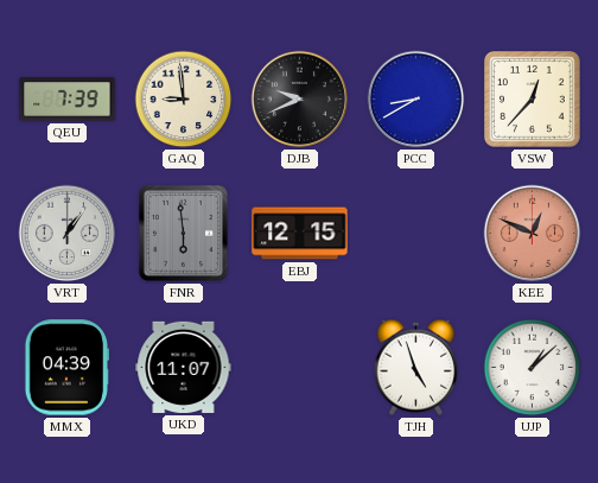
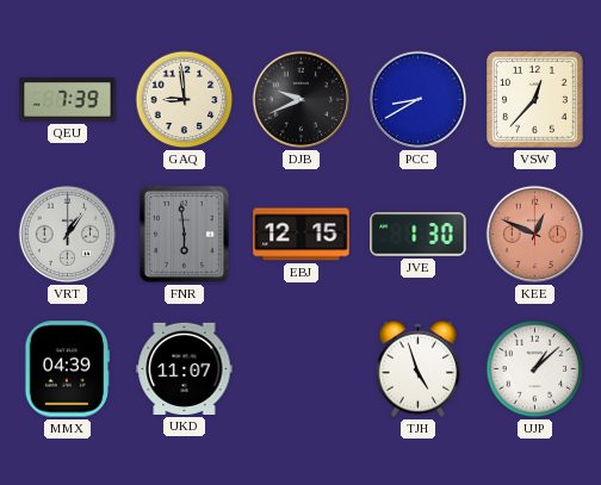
JVE: none -> 1:30
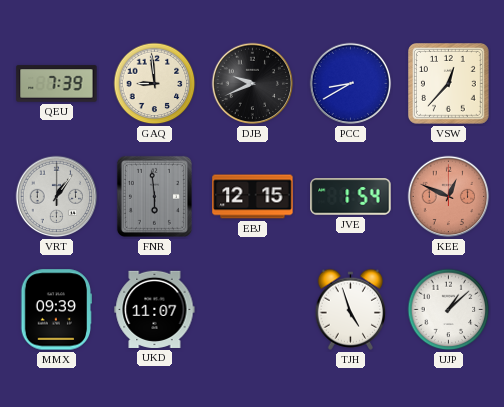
JVE: 1:30 -> 1:54
MMX: 04:39 -> 09:39
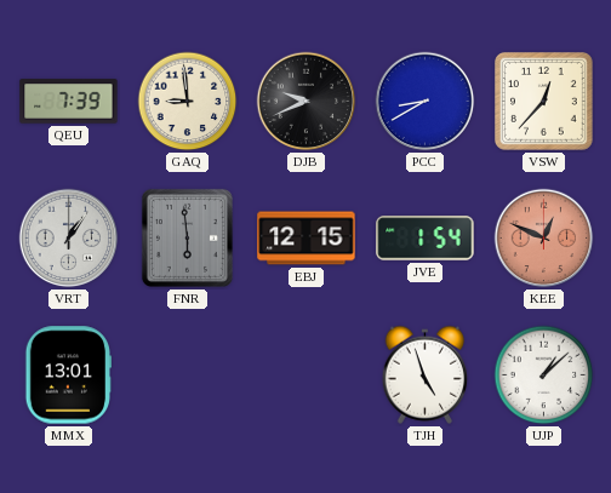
MMX: 09:39 -> 13:01
UKD: 11:07 -> none
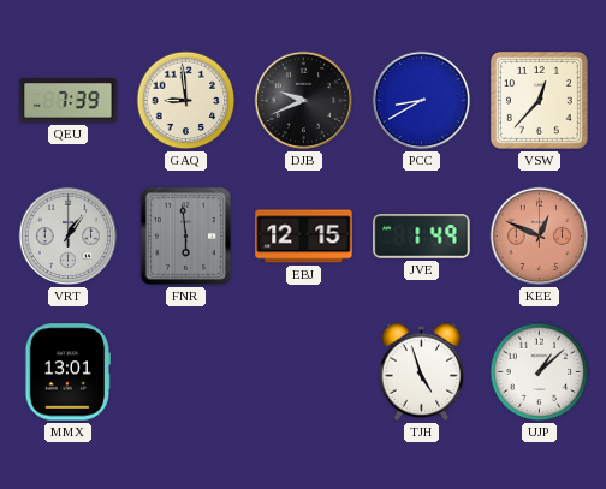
JVE: 1:54 -> 1:49
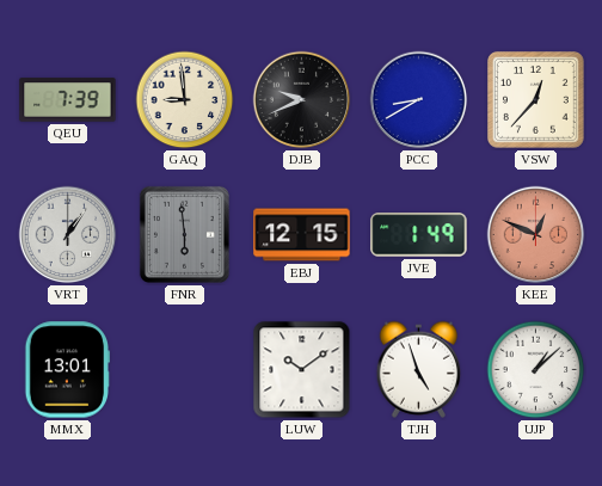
LUW: none -> 10:09
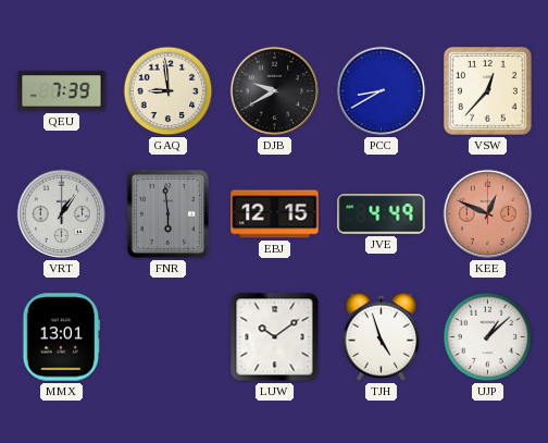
DJB: 9:41 -> 9:40
JVE: 1:49 -> 4:49
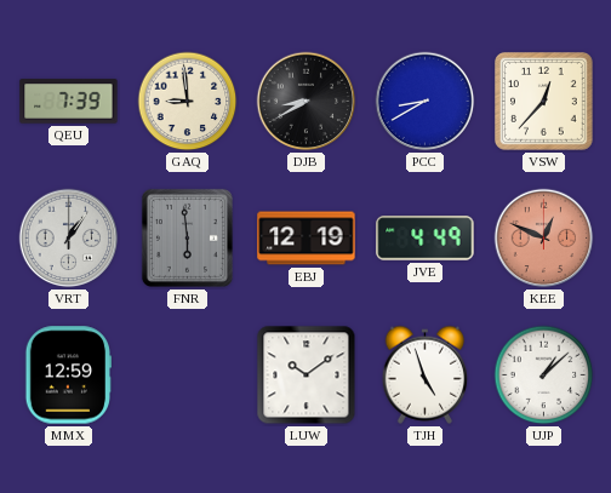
DJB: 9:40 -> 8:40
EBJ: 12:15 -> 12:19
MMX: 13:01 -> 12:59
